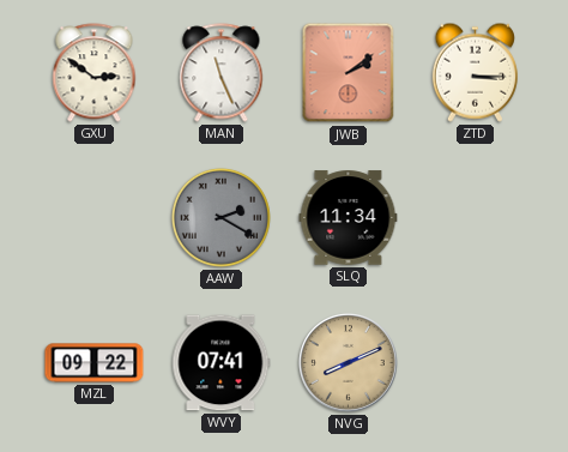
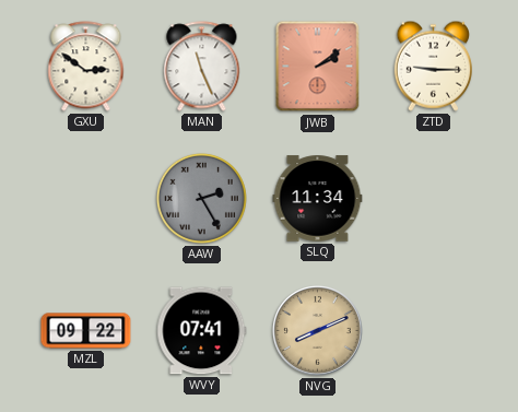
ZTD: 3:15 -> 9:15
AAW: 2:20 -> 2:25
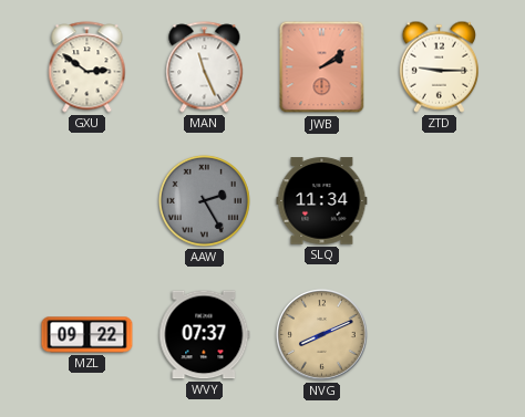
WVY: 07:41 -> 07:37
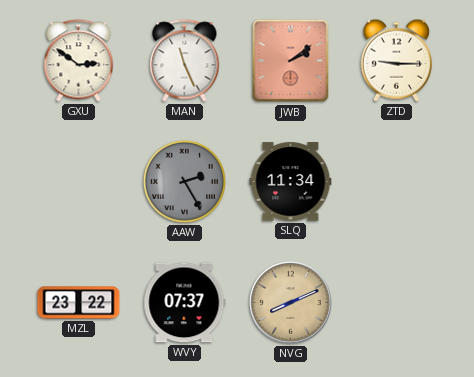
MZL: 09:22 -> 23:22
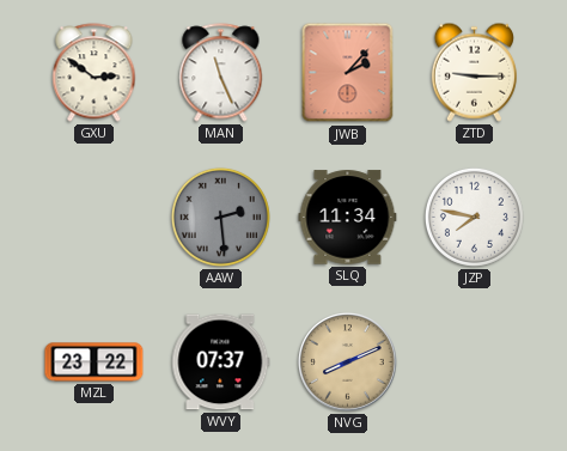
JWB: 2:09 -> 2:07
AAW: 2:25 -> 2:29
JZP: none -> 7:47
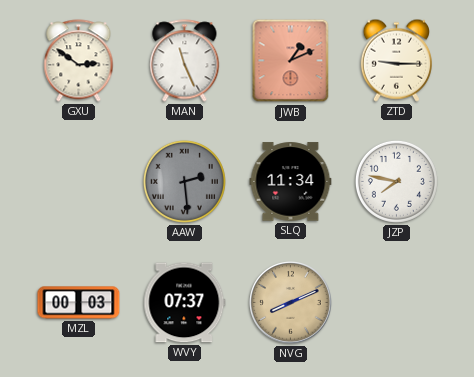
JWB: 2:07 -> 1:11
MZL: 23:22 -> 00:03
